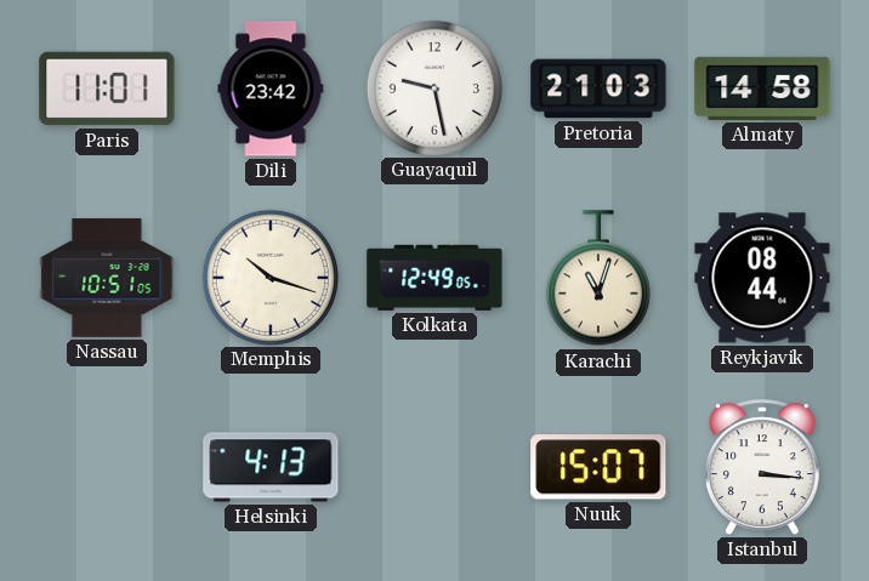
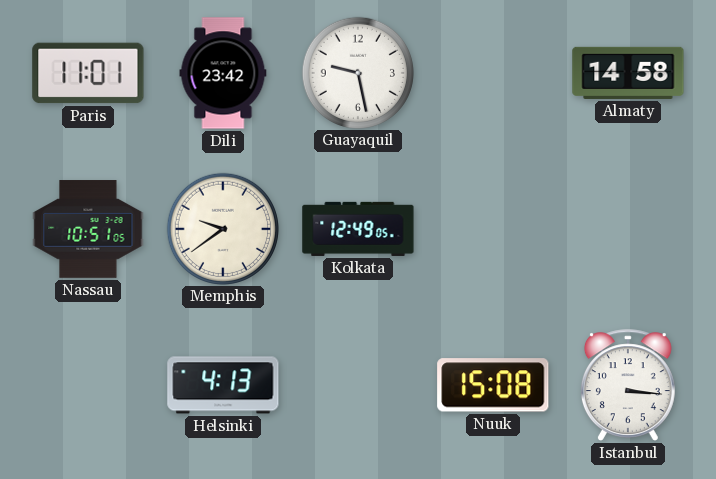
Pretoria: 21:03 -> none
Memphis: 10:18 -> 9:39
Karachi: 11:03 -> none
Reykjavik: 08:44 -> none
Nuuk: 15:07 -> 15:08
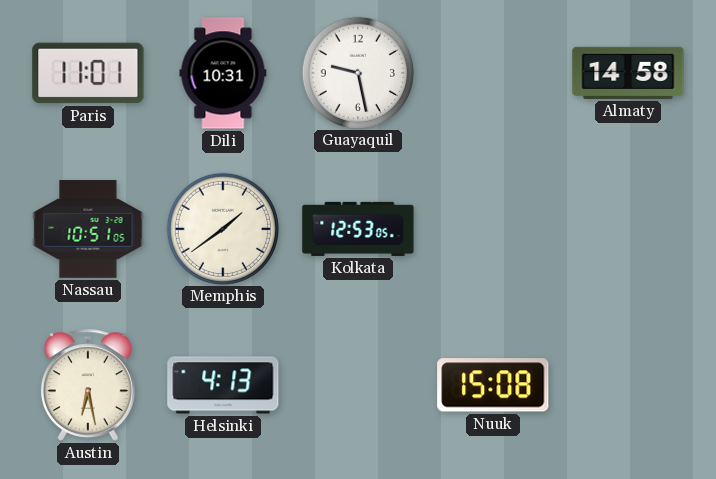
Dili: 23:42 -> 10:31
Memphis: 9:39 -> 1:39
Kolkata: 12:49 -> 12:53
Austin: none -> 6:28
Istanbul: 3:16 -> none
